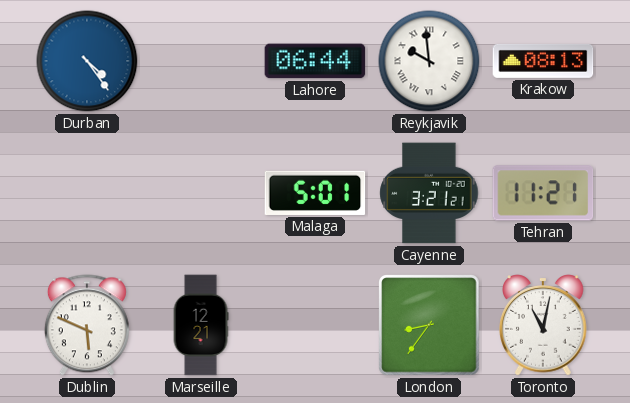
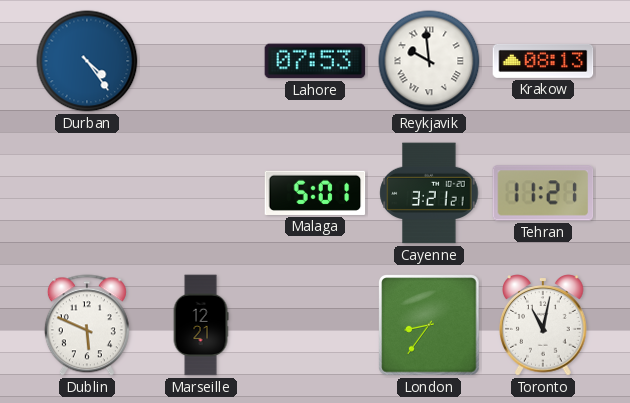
Lahore: 06:44 -> 07:53
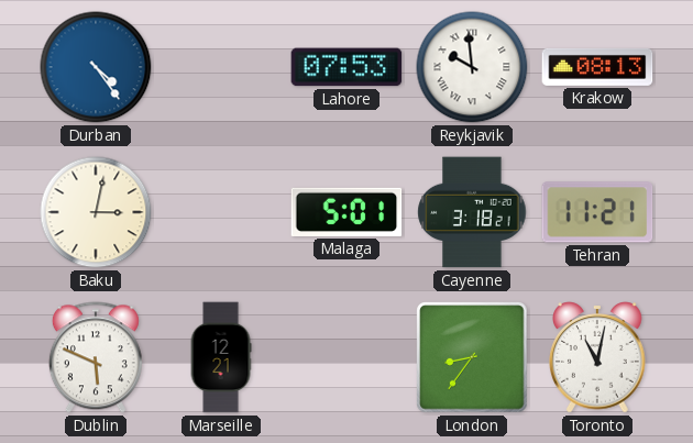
Baku: none -> 3:02
Cayenne: 3:21 -> 3:18
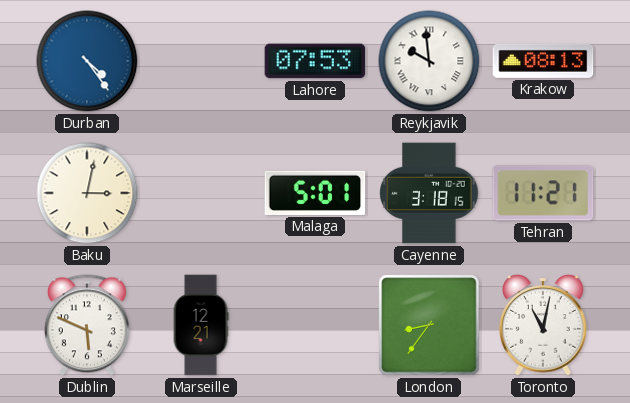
Cayenne: 3:18:21 -> 3:18:15
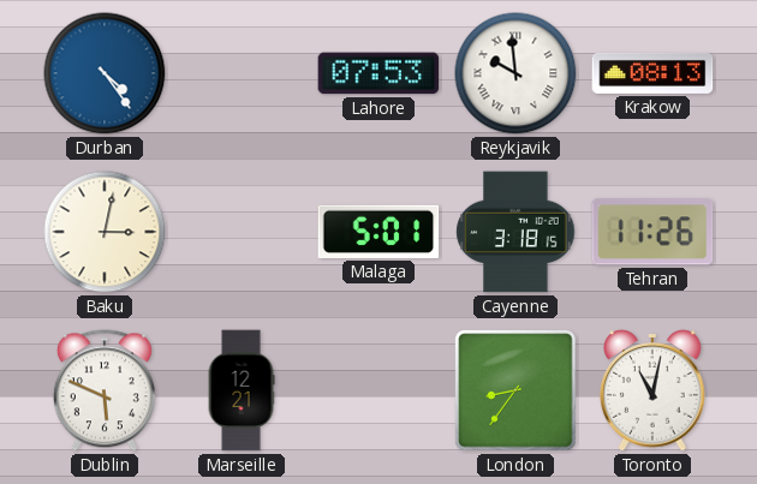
Tehran: 11:21 -> 11:26
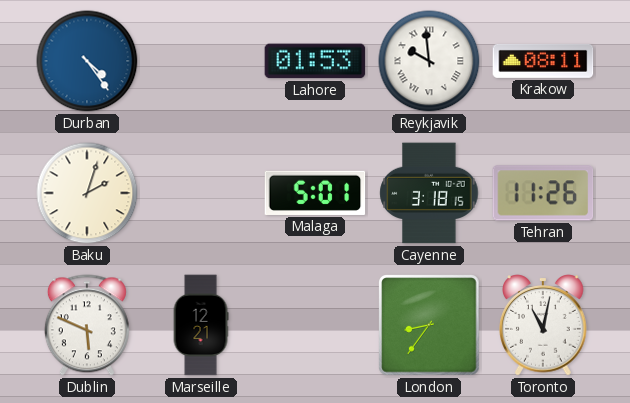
Lahore: 07:53 -> 01:53
Krakow: 08:13 -> 08:11
Baku: 3:02 -> 2:03
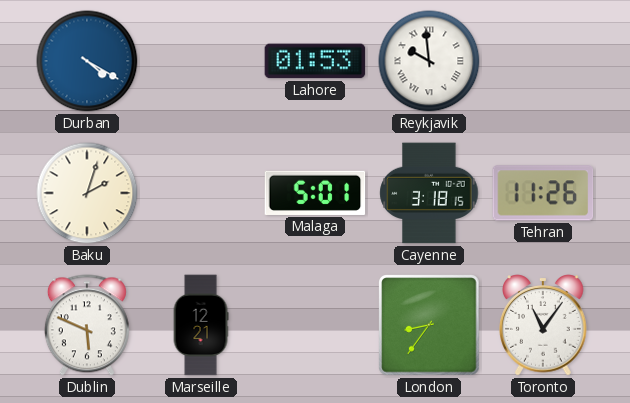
Durban: 4:24 -> 4:20
Krakow: 08:11 -> none
Toronto: 11:02 -> 11:06
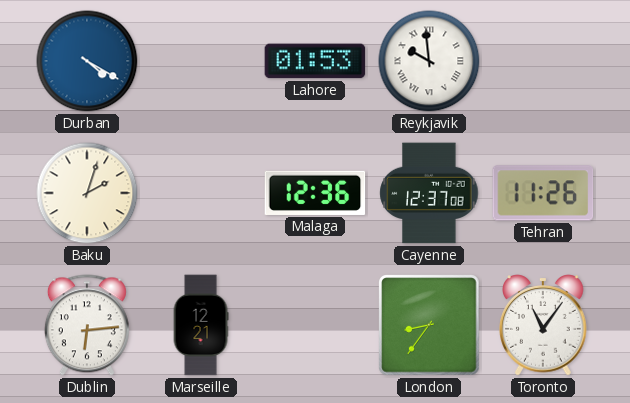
Malaga: 5:01 -> 12:36
Cayenne: 3:18 -> 12:37
Dublin: 5:49 -> 6:14
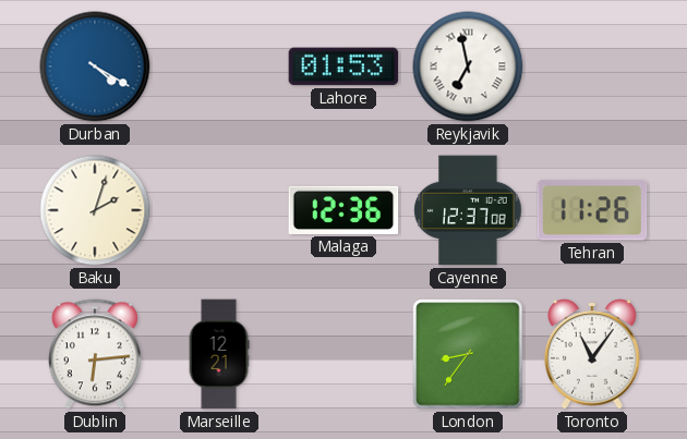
Reykjavik: 9:59 -> 6:58
